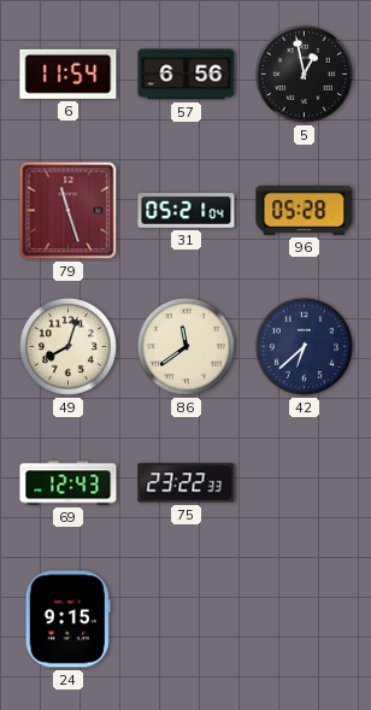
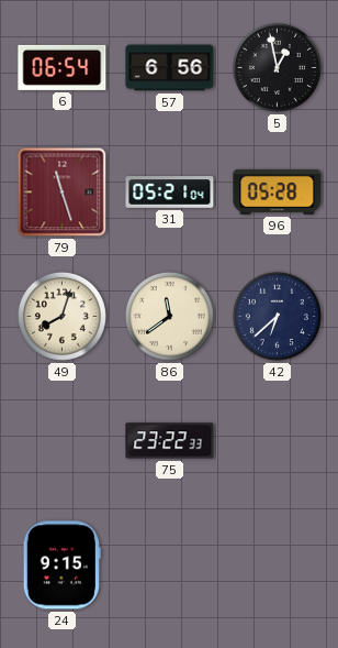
6: 11:54 -> 06:54
69: 12:43 -> none
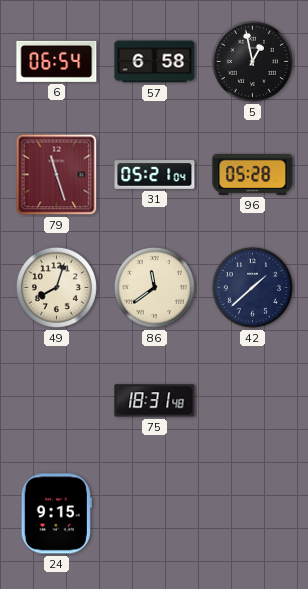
57: 6:56 -> 6:58
42: 6:38 -> 1:38
75: 23:22 -> 18:31
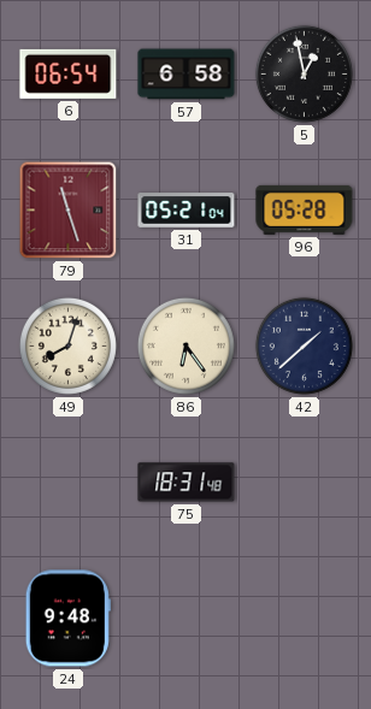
86: 11:39 -> 6:24
24: 9:15 -> 9:48
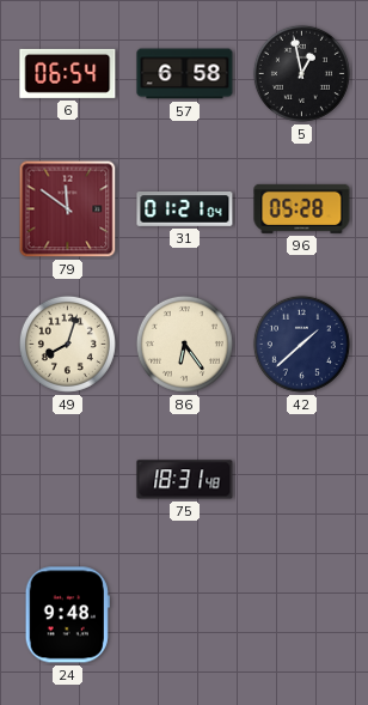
79: 11:27 -> 11:51
31: 05:21 -> 01:21
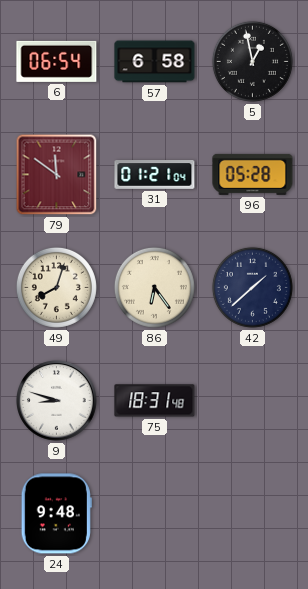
9: none -> 8:48
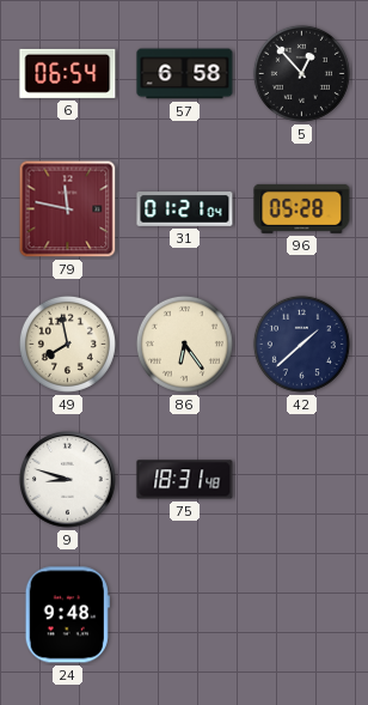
5: 12:58 -> 12:53
79: 11:51 -> 11:47
49: 8:03 -> 7:58
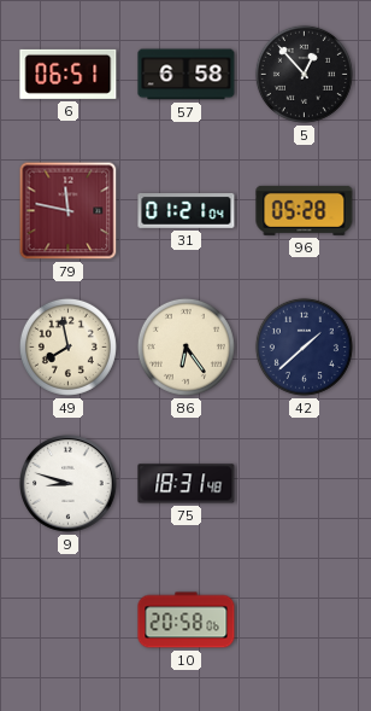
6: 06:54 -> 06:51
24: 9:48 -> none
10: none -> 20:58
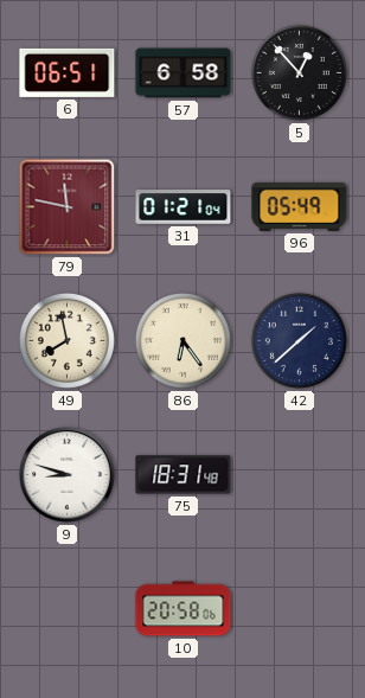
96: 05:28 -> 05:49
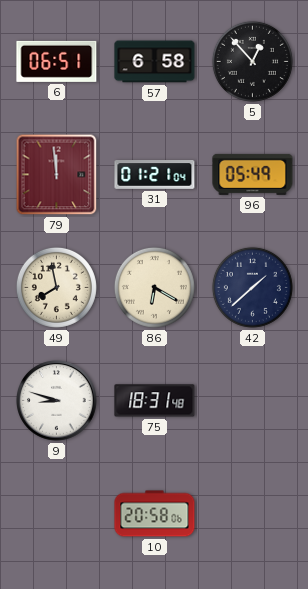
79: 11:47 -> 11:59
86: 6:24 -> 6:20
